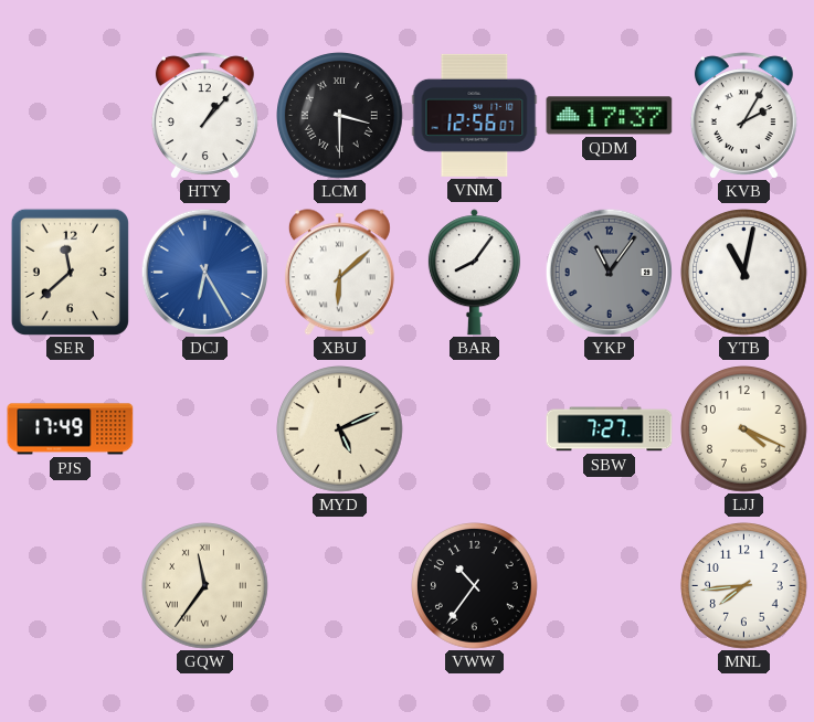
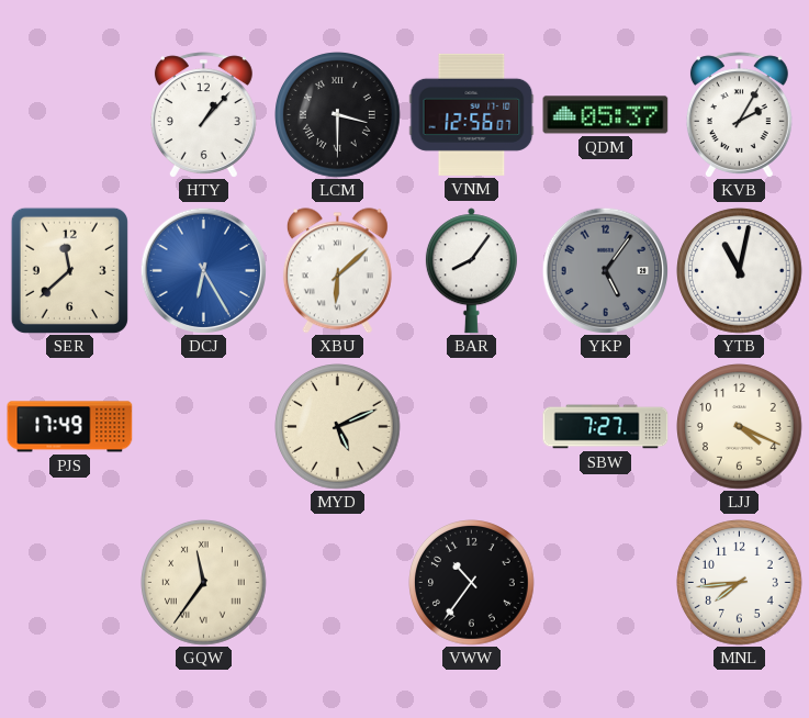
QDM: 17:37 -> 05:37
YKP: 11:06 -> 5:06
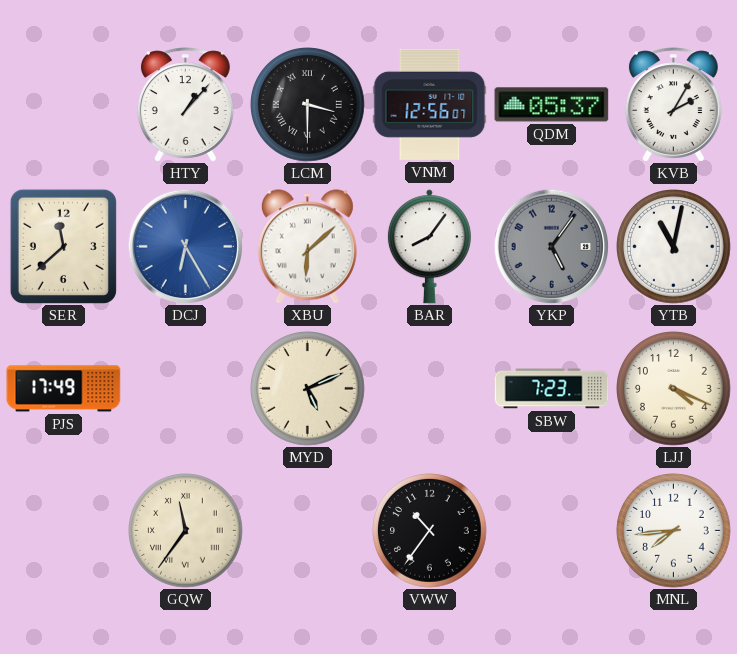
SBW: 7:27 -> 7:23
